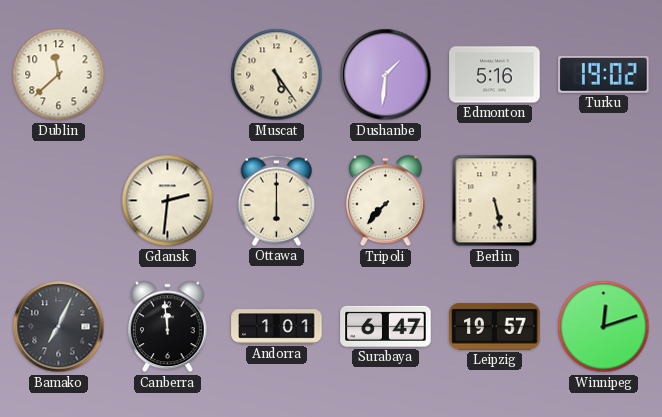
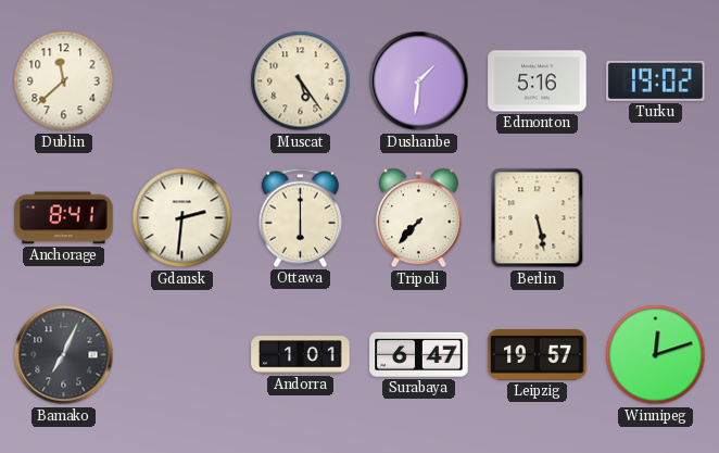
Anchorage: none -> 8:41
Canberra: 11:59 -> none
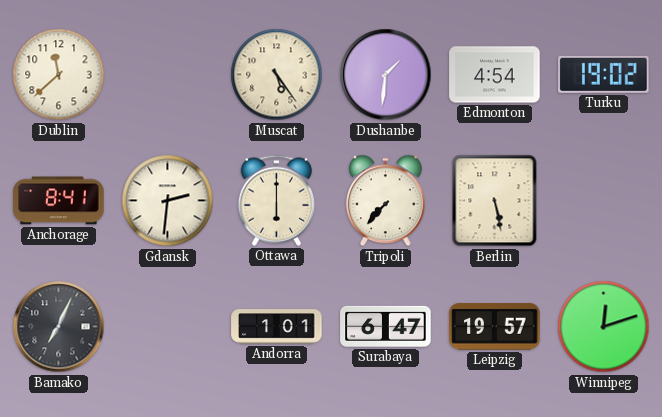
Edmonton: 5:16 -> 4:54
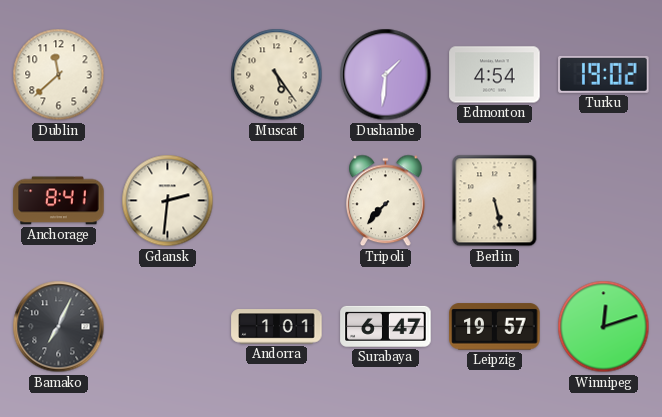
Ottawa: 6:00 -> none
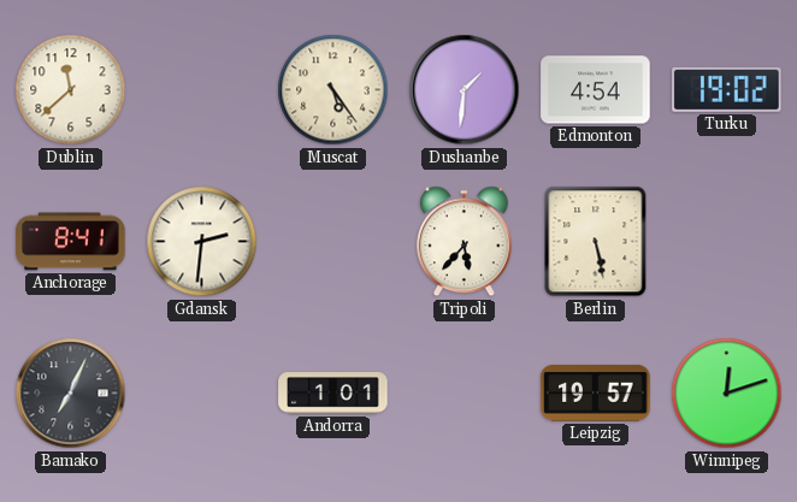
Tripoli: 7:37 -> 5:37
Surabaya: 6:47 -> none
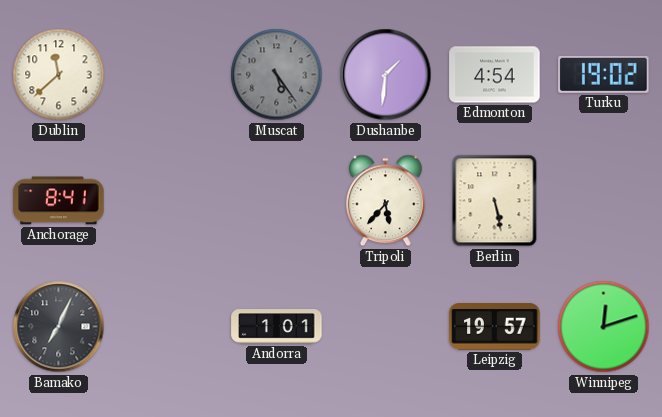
Muscat dial: cream -> grey
Gdansk: 2:31 -> none
